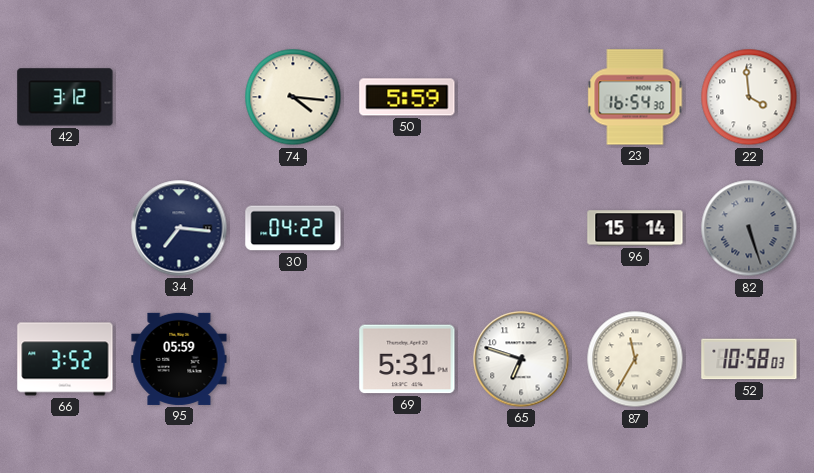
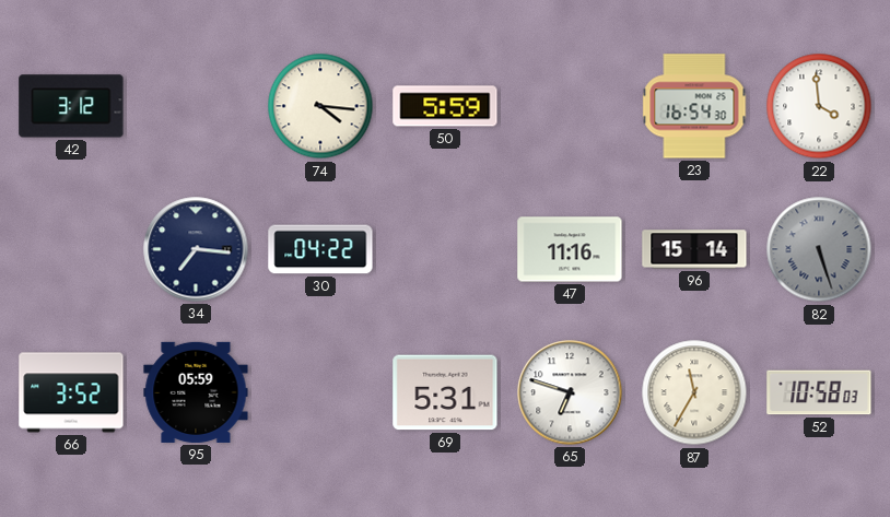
47: none -> 11:16
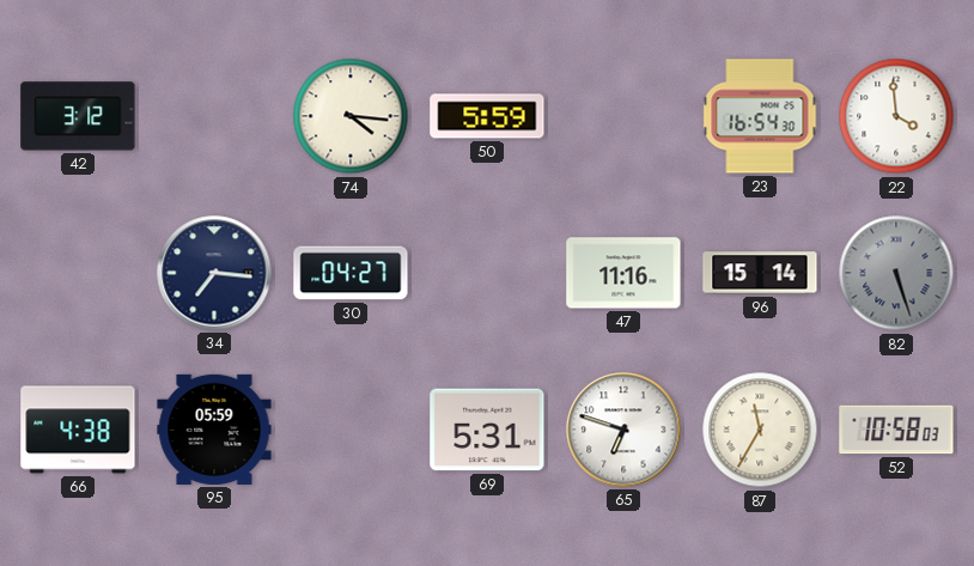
30: 04:22 -> 04:27
66: 3:52 -> 4:38
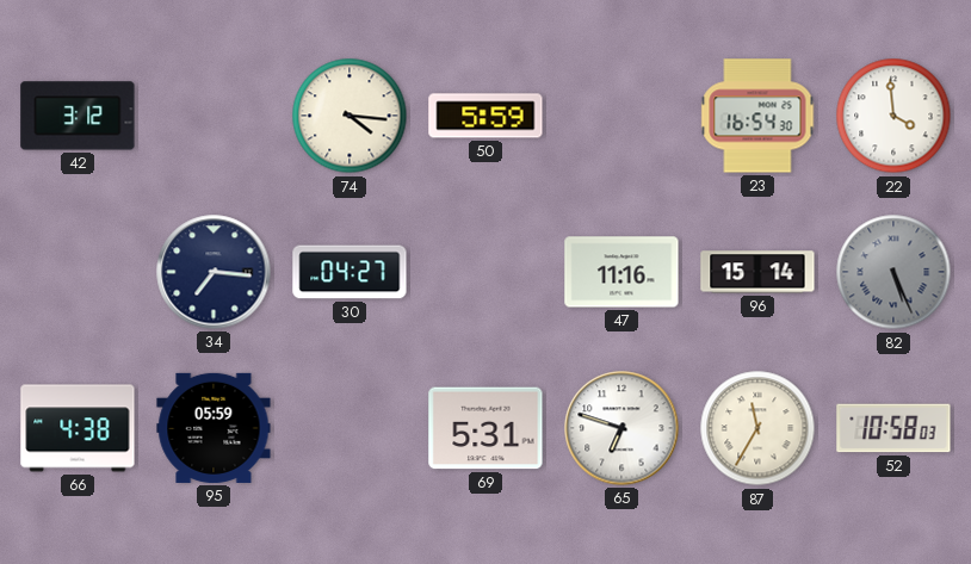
82: 5:27 -> 5:26
